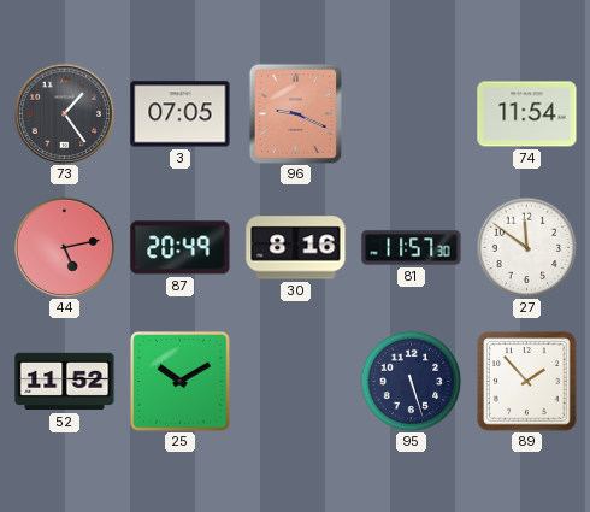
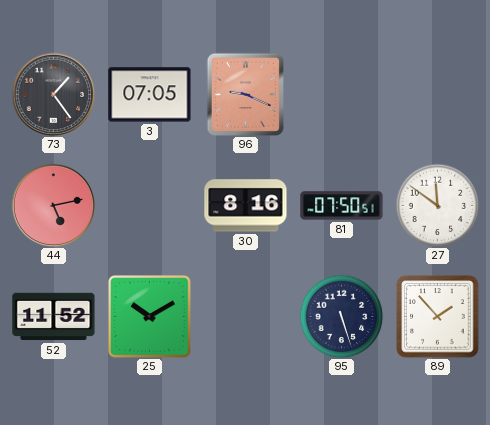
74: 11:54 -> none
87: 20:49 -> none
81: 11:57 -> 07:50
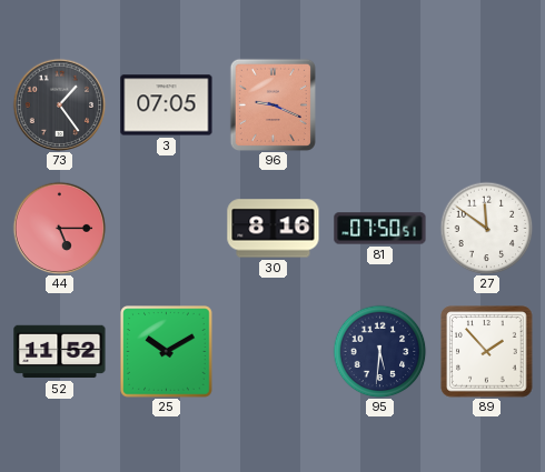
44: 5:13 -> 5:15
95: 5:27 -> 5:31
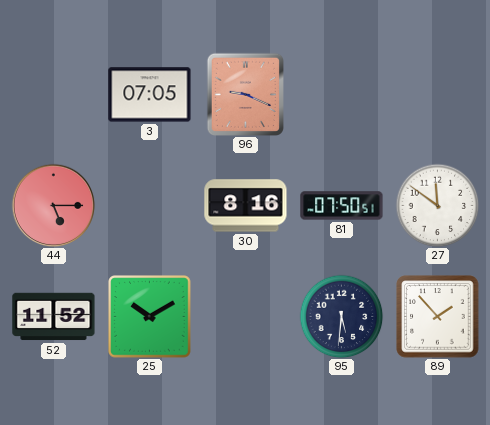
73: 1:24 -> none
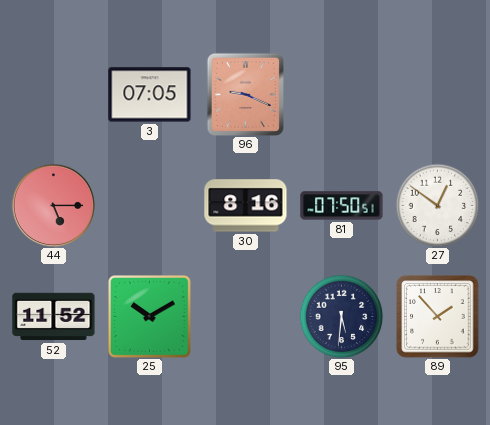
27: 11:51 -> 12:51
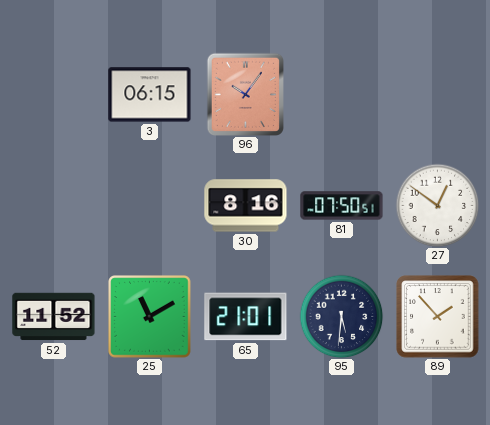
3: 07:05 -> 06:15
96: 9:19 -> 10:06
44: 5:15 -> none
25: 10:10 -> 11:10
65: none -> 21:01
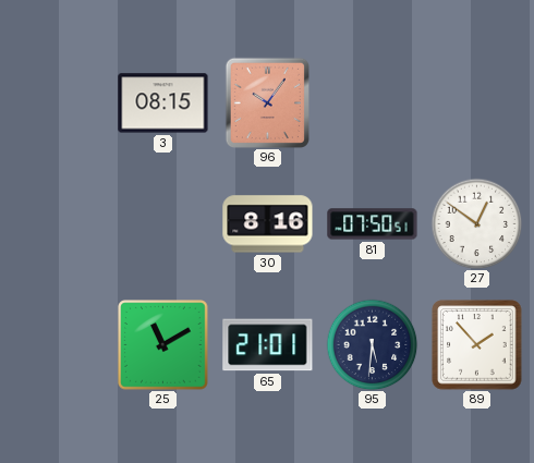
3: 06:15 -> 08:15
52: 11:52 -> none
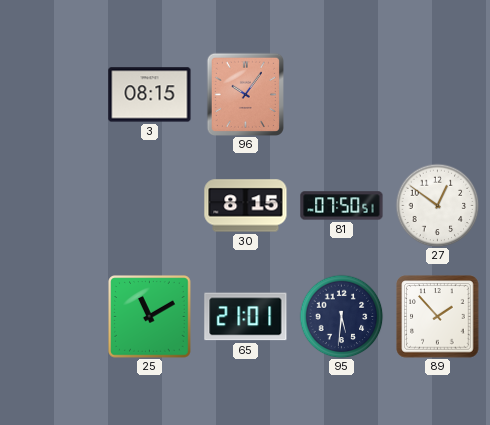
30: 8:16 -> 8:15
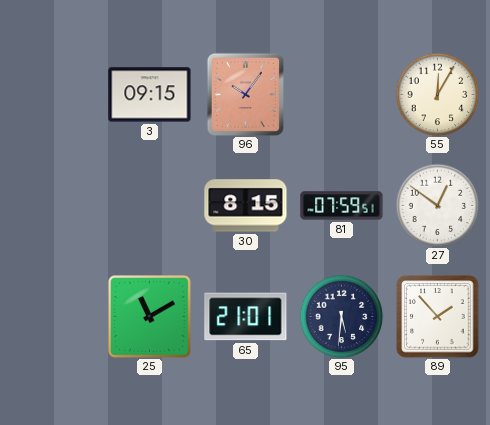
3: 08:15 -> 09:15
55: none -> 12:05
81: 07:50 -> 07:59
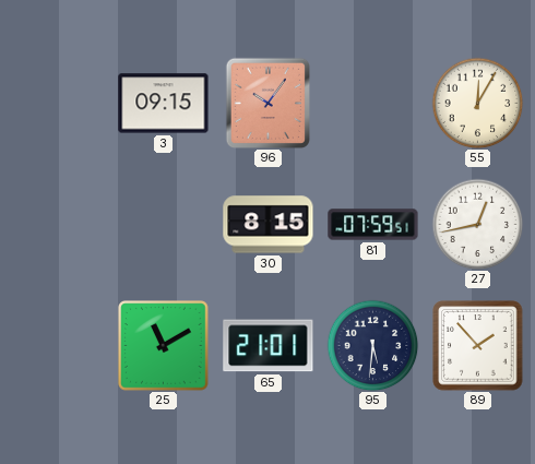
27: 12:51 -> 12:43
